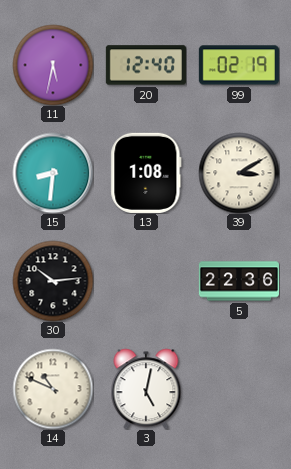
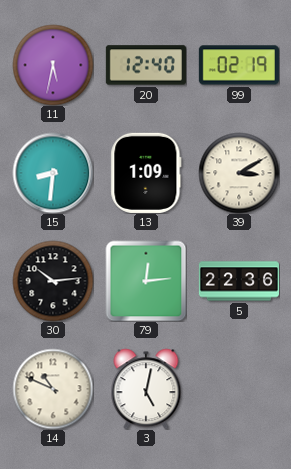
13: 1:08 -> 1:09
79: none -> 12:14
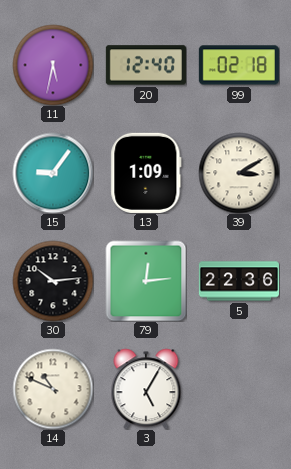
99: 02:19 -> 02:18
15: 8:31 -> 9:06
3: 5:02 -> 5:05
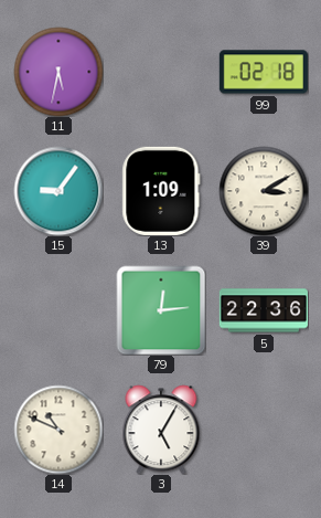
20: 12:40 -> none
30: 10:14 -> none
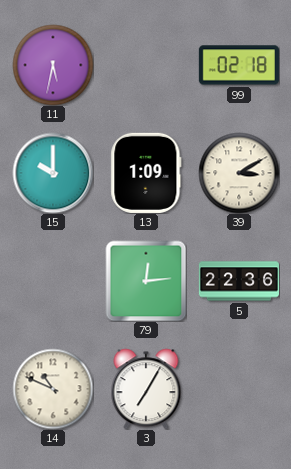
15: 9:06 -> 10:00
3: 5:05 -> 7:05
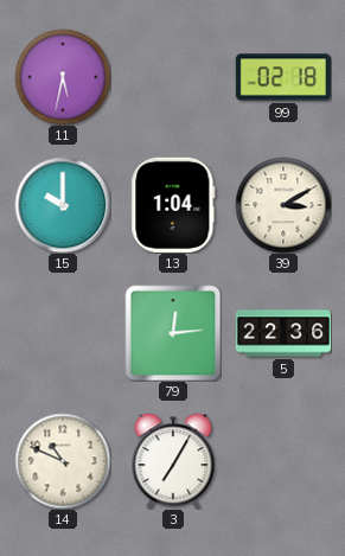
13: 1:09 -> 1:04
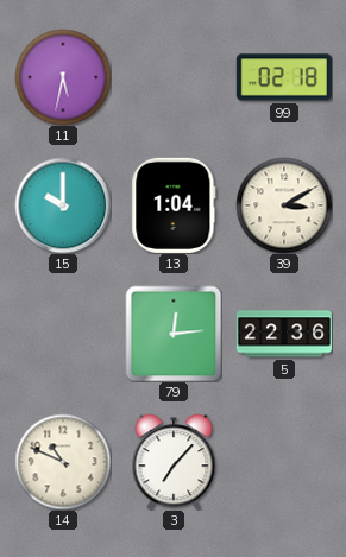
3: 7:05 -> 7:07
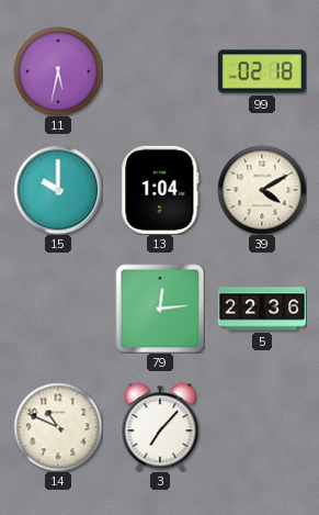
39: 3:10 -> 4:10
